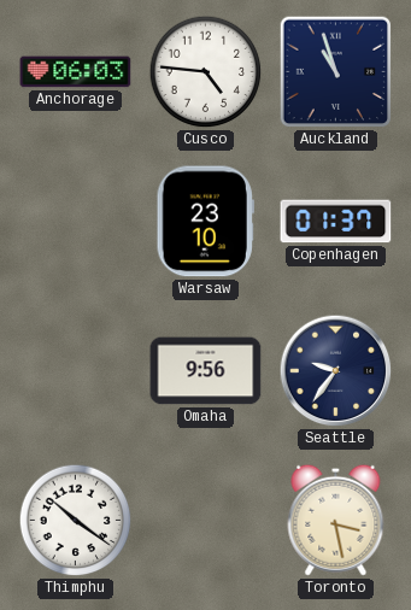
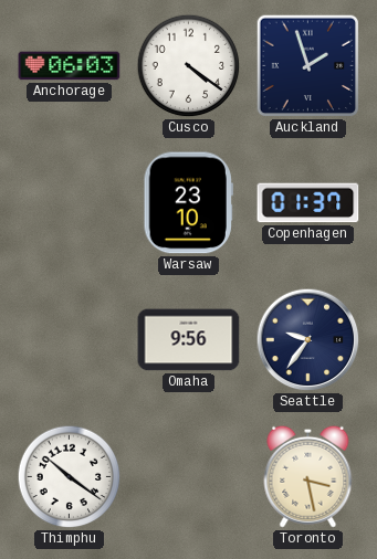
Cusco: 4:46 -> 4:21
Auckland: 10:57 -> 1:57
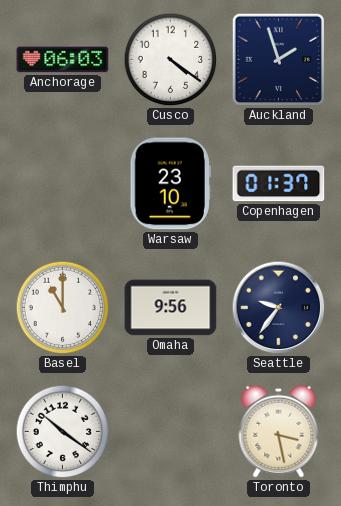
Basel: none -> 11:00
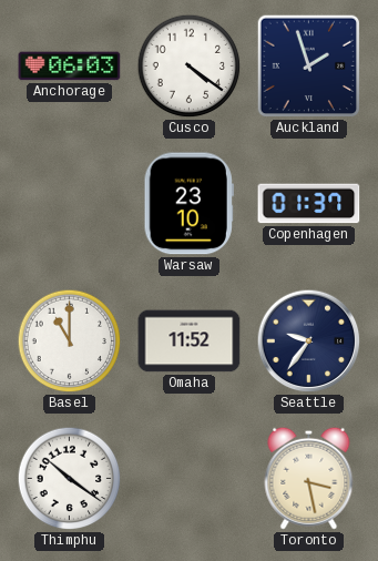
Omaha: 9:56 -> 11:52
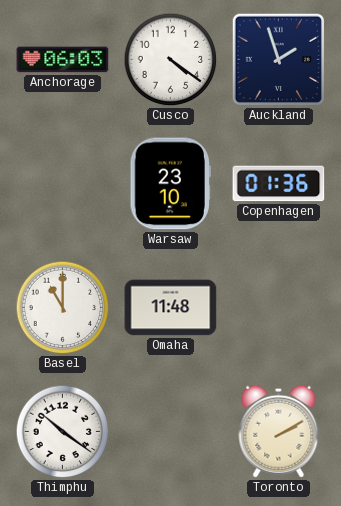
Copenhagen: 01:37 -> 01:36
Omaha: 11:52 -> 11:48
Seattle: 9:36 -> none
Toronto: 3:28 -> 2:10
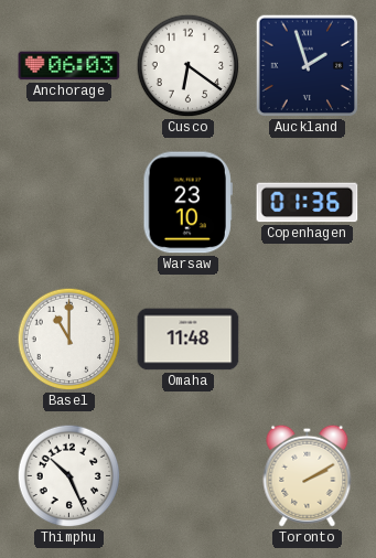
Cusco: 4:21 -> 6:21
Thimphu: 10:21 -> 10:26
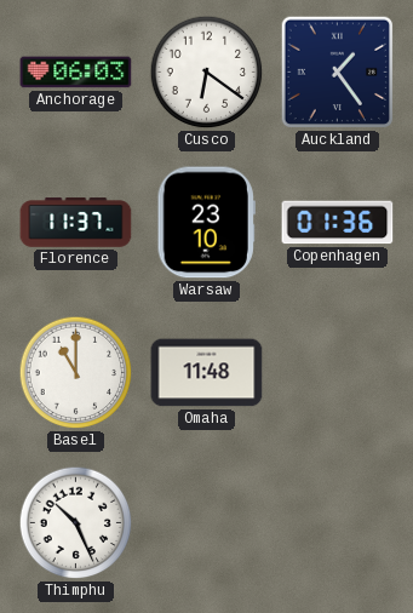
Auckland: 1:57 -> 1:24
Florence: none -> 11:37
Toronto: 2:10 -> none
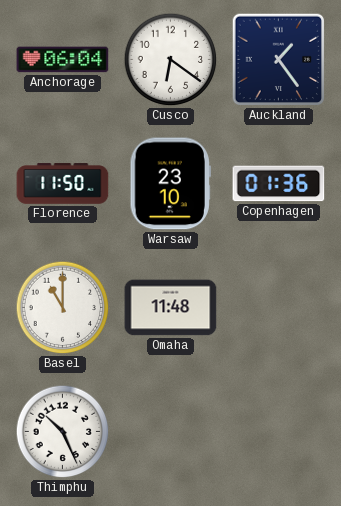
Anchorage: 06:03 -> 06:04
Florence: 11:37 -> 11:50
